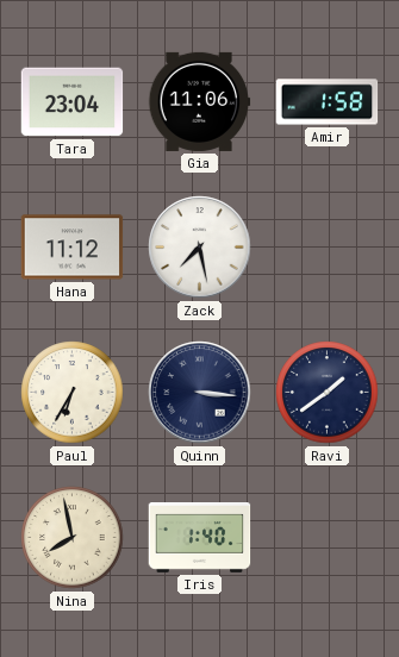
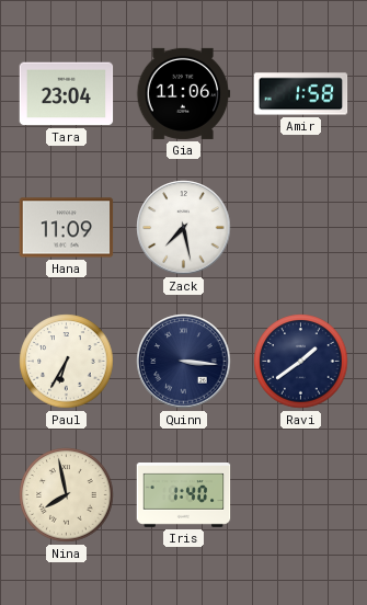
Hana: 11:12 -> 11:09
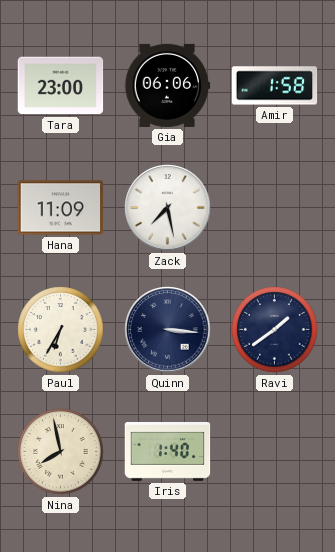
Tara: 23:04 -> 23:00
Gia: 11:06 -> 06:06
